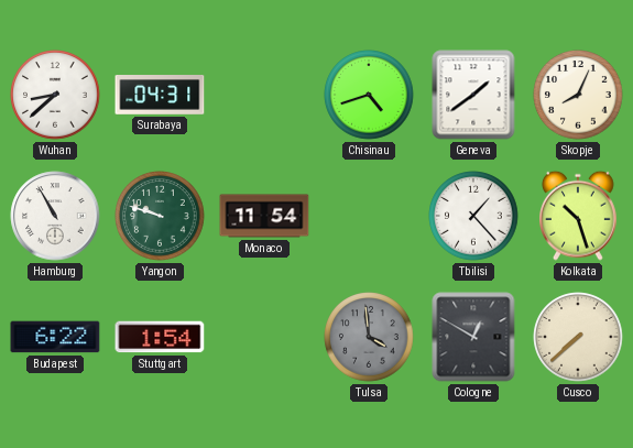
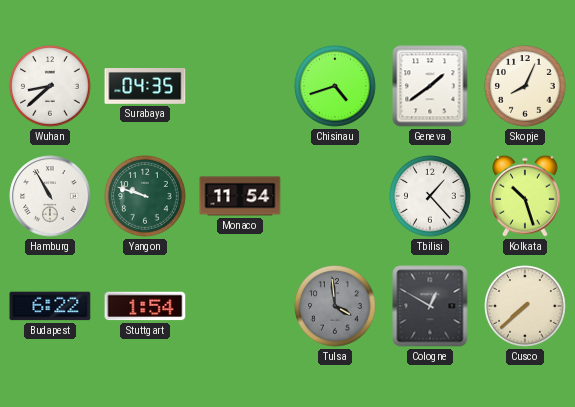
Surabaya: 04:31 -> 04:35
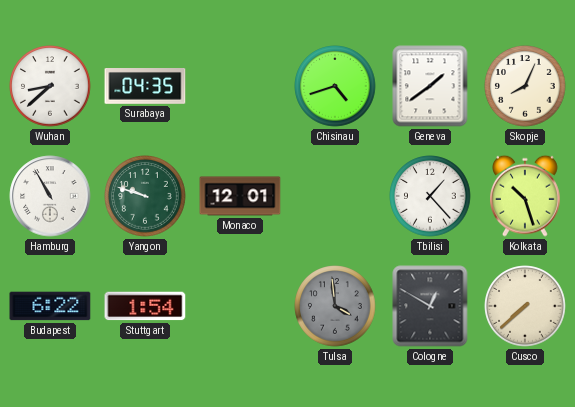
Monaco: 11:54 -> 12:01
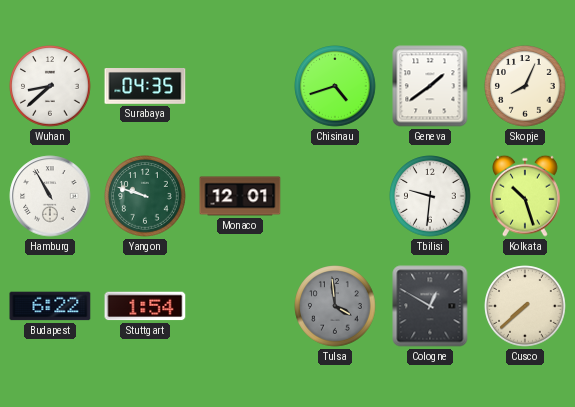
Tbilisi: 1:23 -> 9:31
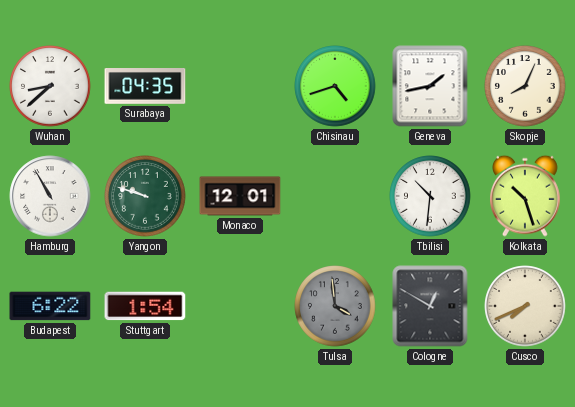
Geneva: 1:39 -> 1:43
Tbilisi: 9:31 -> 10:31
Cusco: 7:38 -> 7:41
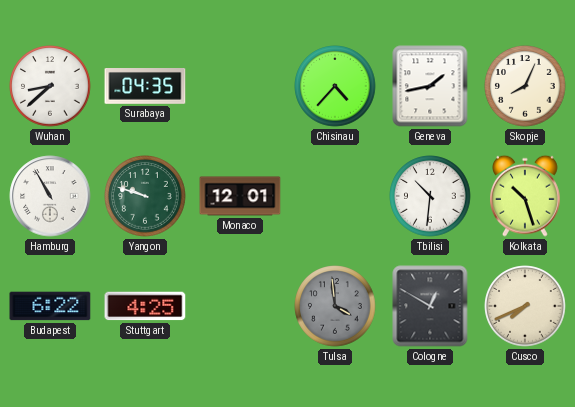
Chisinau: 4:42 -> 4:37
Stuttgart: 1:54 -> 4:25
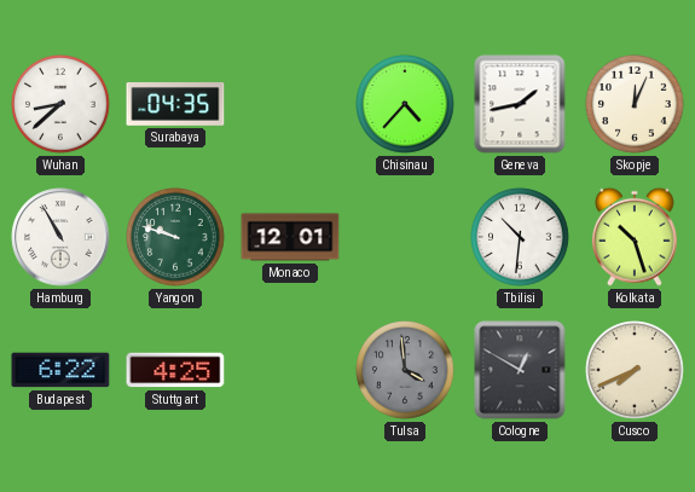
Skopje: 8:04 -> 12:04
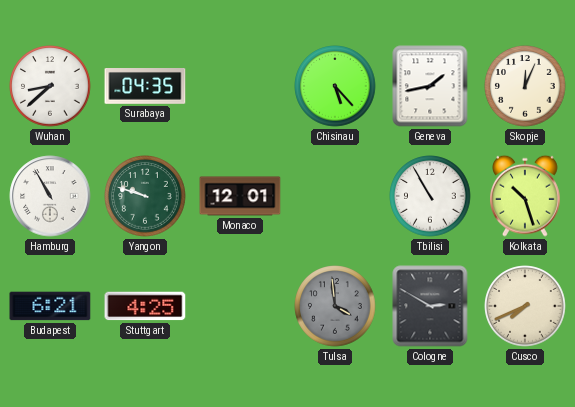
Chisinau: 4:37 -> 5:23
Tbilisi: 10:31 -> 10:55
Budapest: 6:22 -> 6:21
Cologne: 12:50 -> 2:50
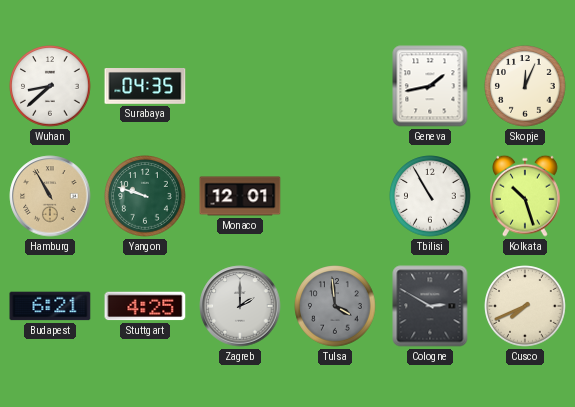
Chisinau: 5:23 -> none
Hamburg dial: white -> champagne
Zagreb: none -> 2:00
